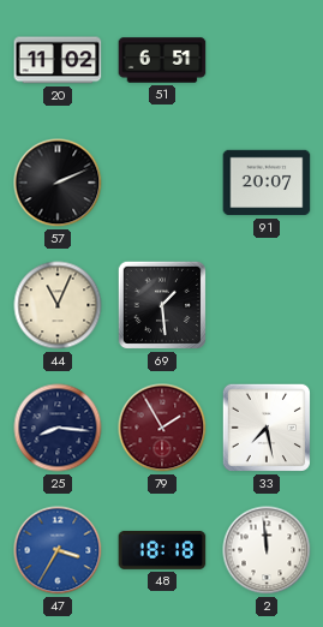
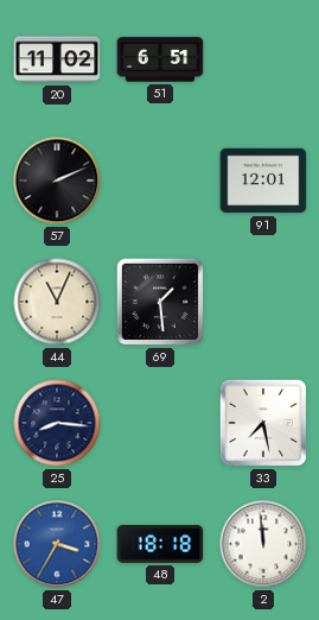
91: 20:07 -> 12:01
79: 1:55 -> none
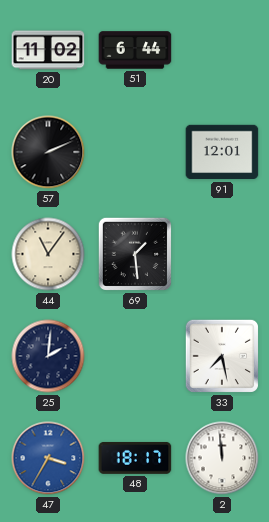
51: 6:51 -> 6:44
44: 11:04 -> 11:06
25: 8:16 -> 2:01
48: 18:18 -> 18:17
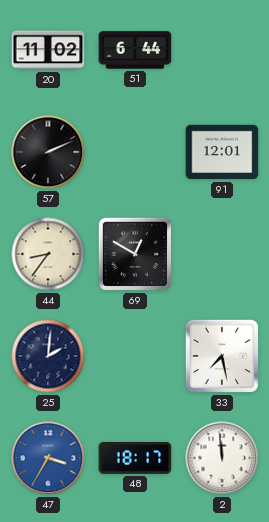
44: 11:06 -> 8:36
69: 1:29 -> 12:50
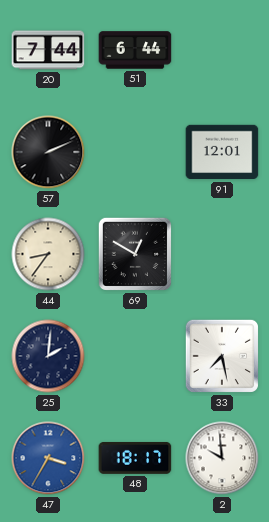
20: 11:02 -> 7:44
2: 11:59 -> 9:59
